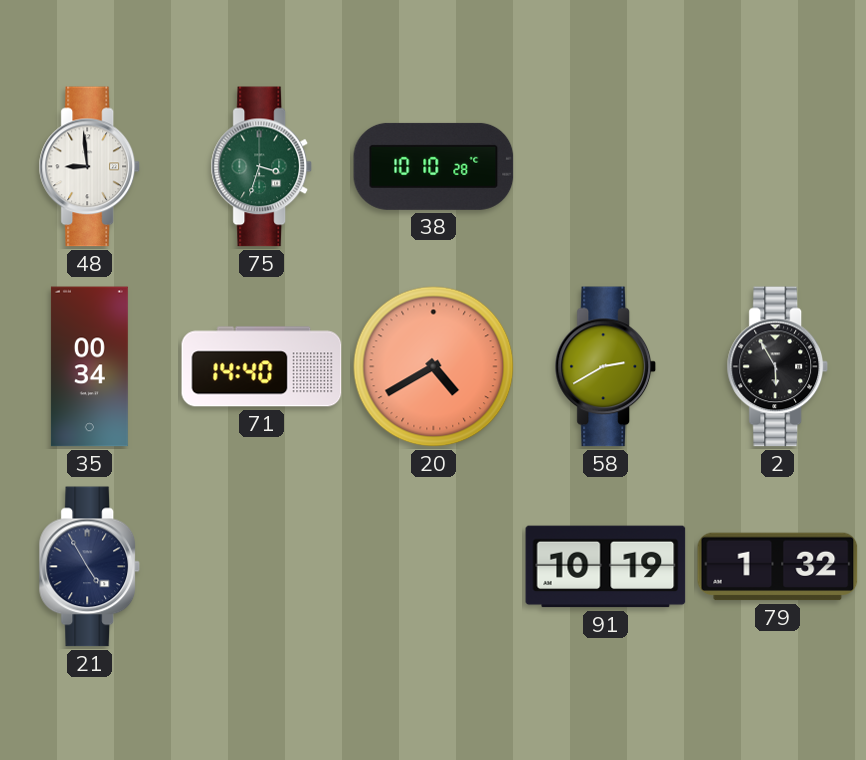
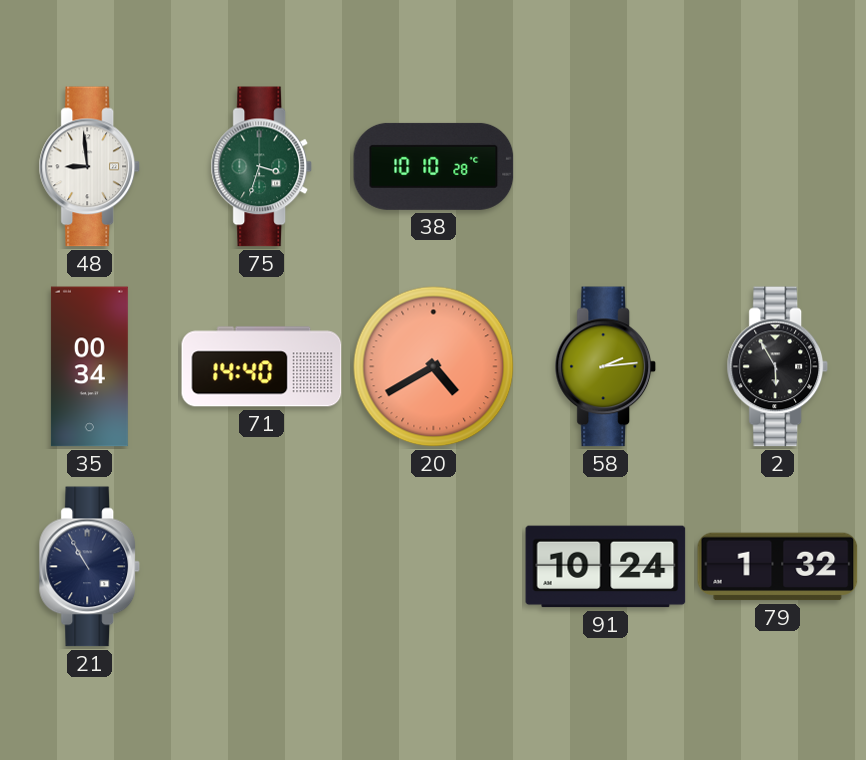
58: 2:40 -> 2:14
21: 4:55 -> 10:55
91: 10:19 -> 10:24
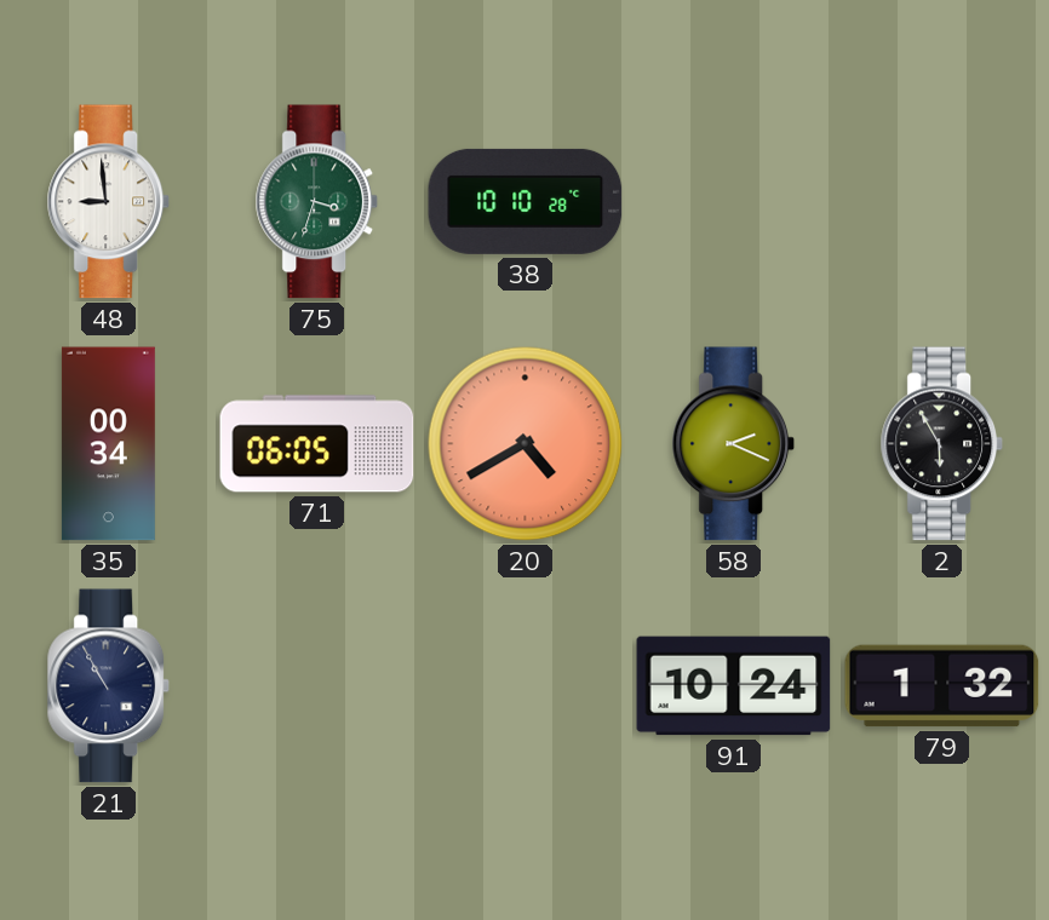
71: 14:40 -> 06:05
58: 2:14 -> 2:19
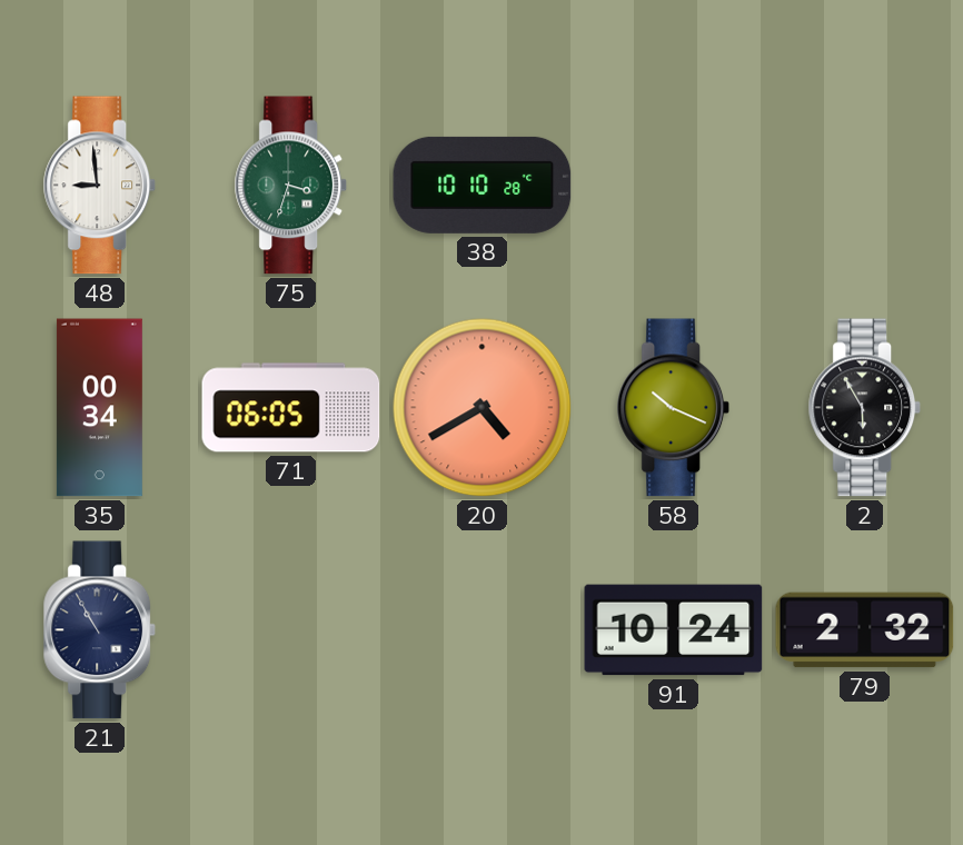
58: 2:19 -> 10:19
79: 1:32 -> 2:32
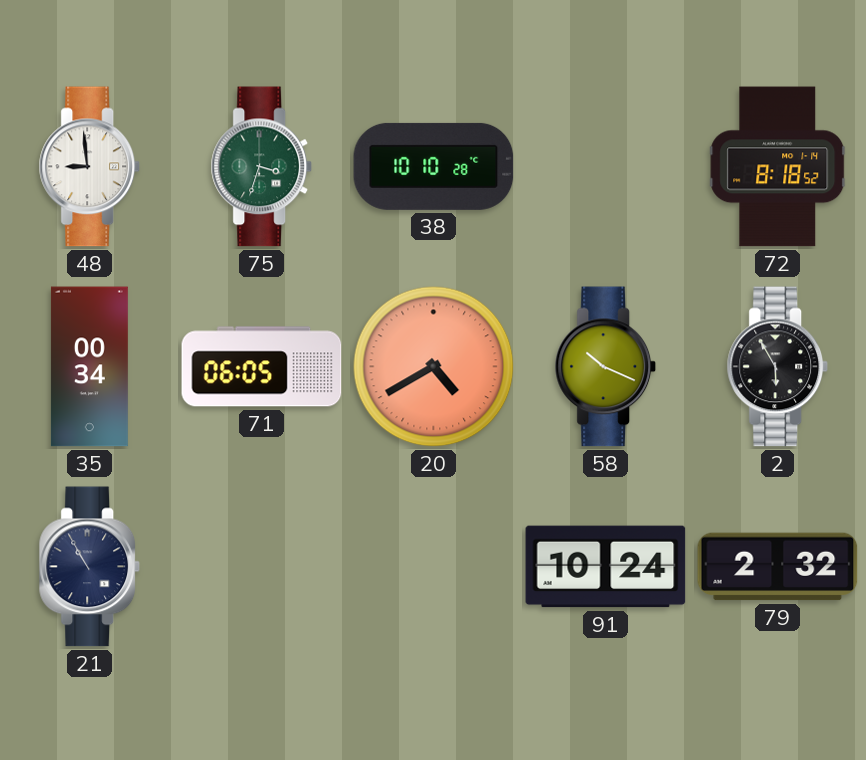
72: none -> 8:18
